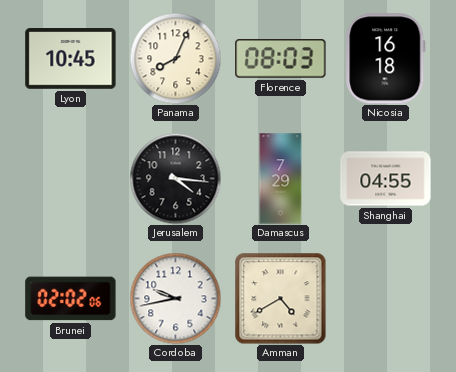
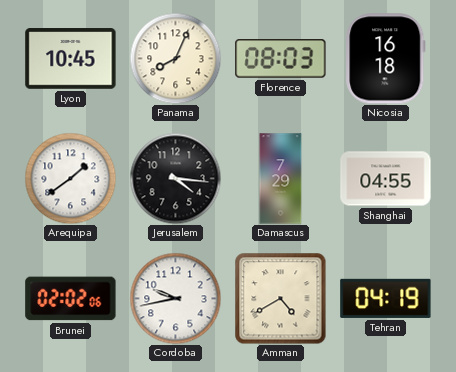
Arequipa: none -> 1:39
Tehran: none -> 04:19
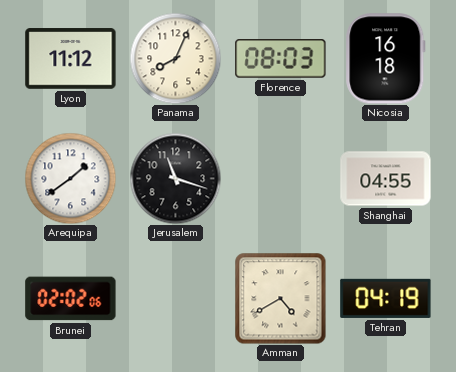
Lyon: 10:45 -> 11:12
Jerusalem: 4:16 -> 11:18
Damascus: 7:29 -> none
Cordoba: 9:43 -> none
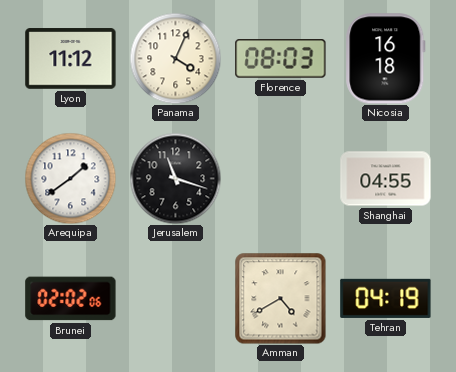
Panama: 8:04 -> 4:04
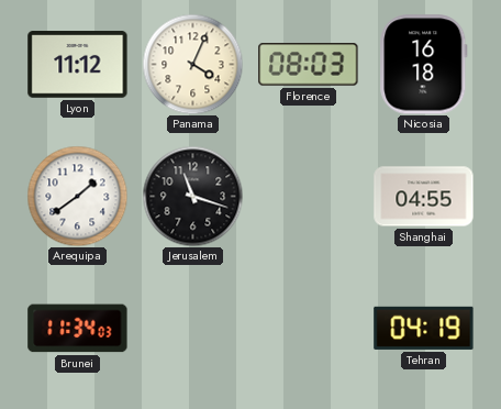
Brunei: 02:02 -> 11:34
Amman: 4:40 -> none
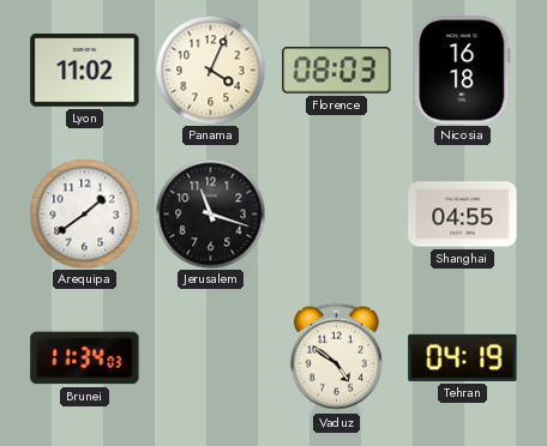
Lyon: 11:12 -> 11:02
Vaduz: none -> 4:51
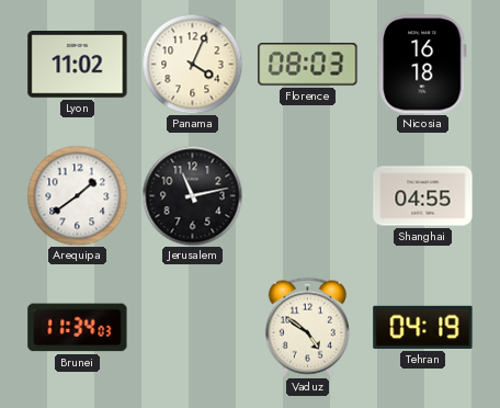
Jerusalem: 11:18 -> 11:13
